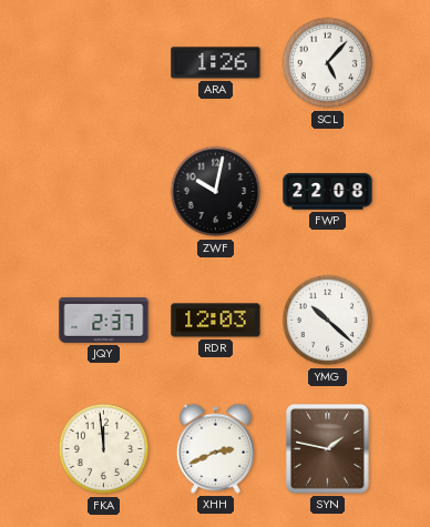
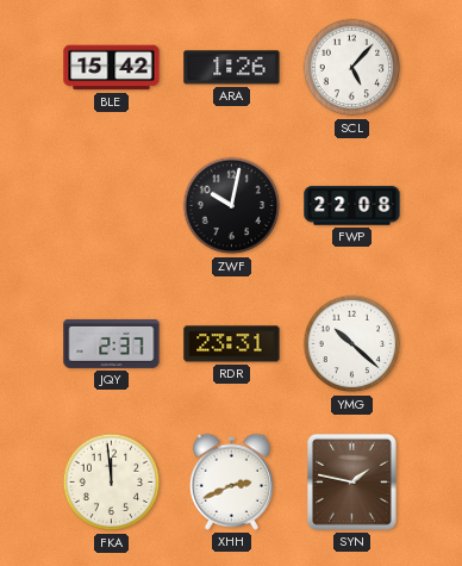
BLE: none -> 15:42
RDR: 12:03 -> 23:31
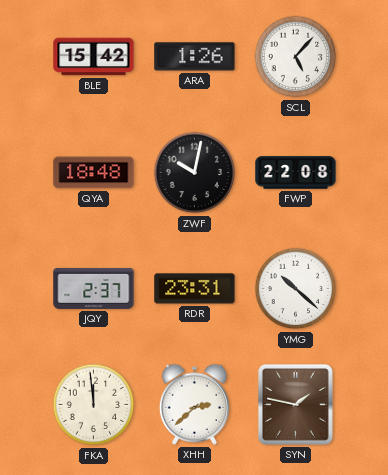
QYA: none -> 18:48
XHH: 2:41 -> 2:38
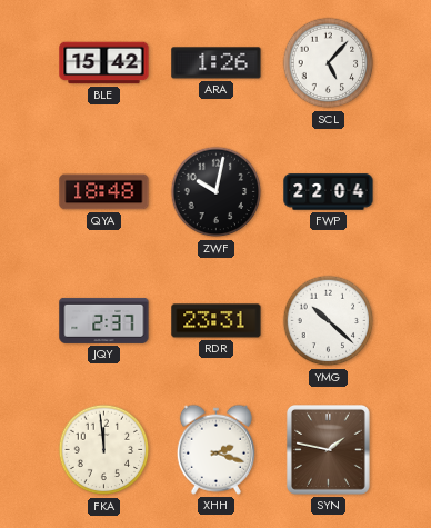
FWP: 22:08 -> 22:04
XHH: 2:38 -> 2:18
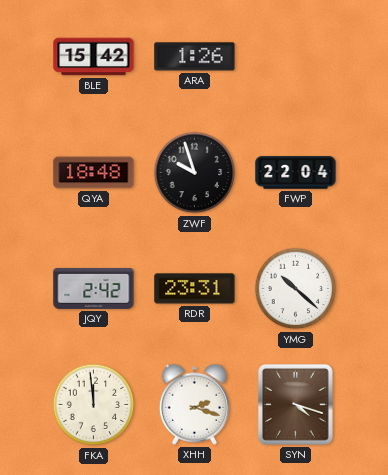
SCL: 5:07 -> none
ZWF: 10:02 -> 9:57
JQY: 2:37 -> 2:42
SYN: 1:47 -> 4:18
